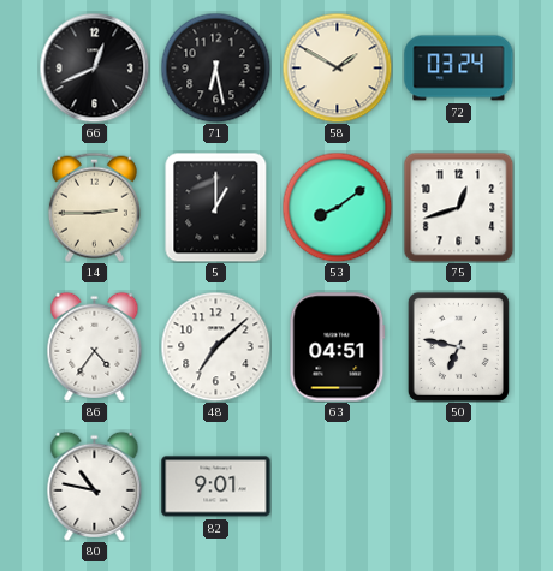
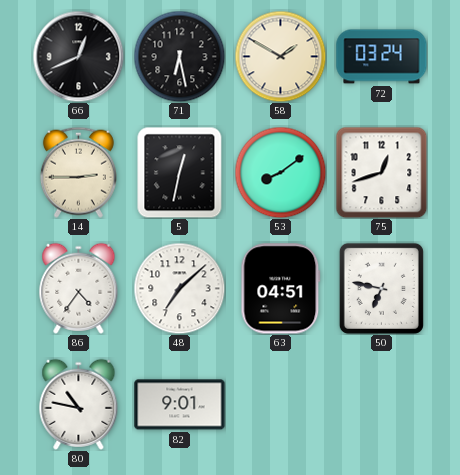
5: 1:00 -> 12:32
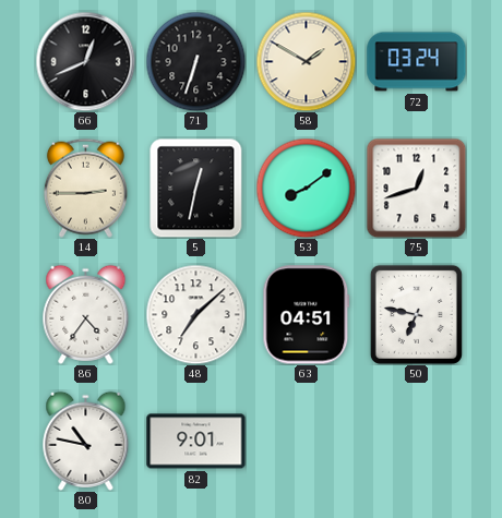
71: 6:28 -> 6:33
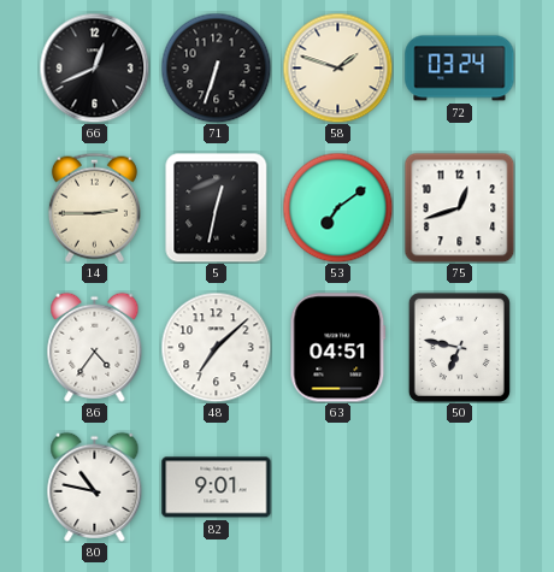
58: 1:50 -> 1:48
53: 8:09 -> 7:09
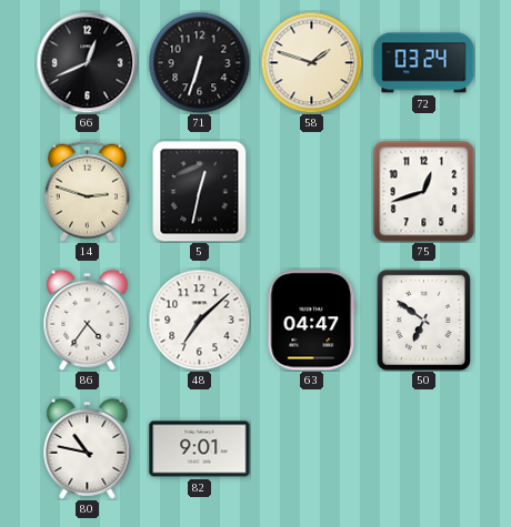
14: 2:45 -> 2:48
53: 7:09 -> none
63: 04:51 -> 04:47
50: 6:47 -> 6:51
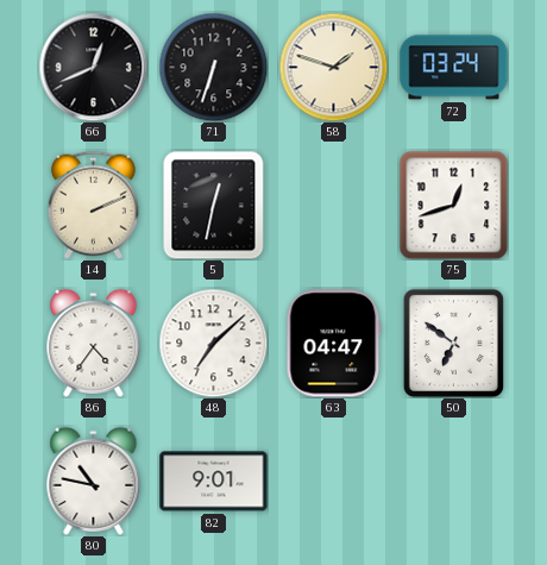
14: 2:48 -> 2:11
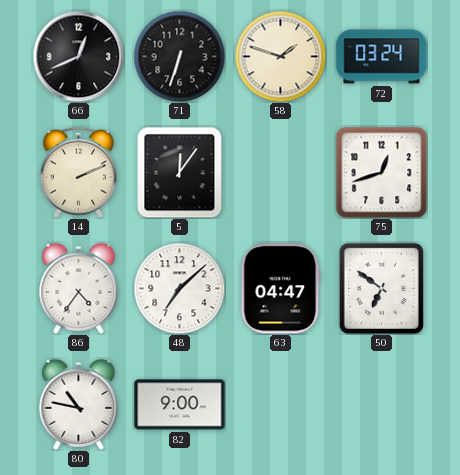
5: 12:32 -> 12:06
82: 9:01 -> 9:00
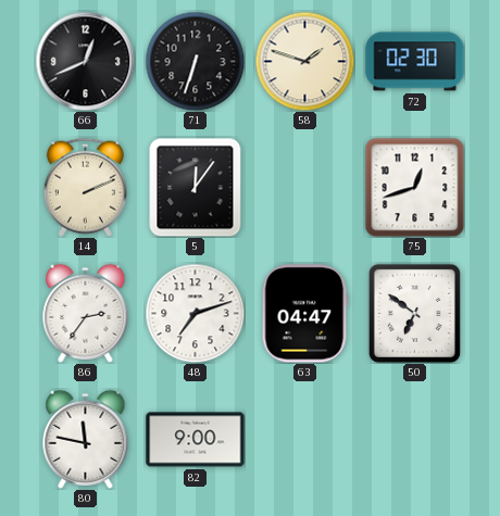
72: 03:24 -> 02:30
86: 4:36 -> 2:36
48: 7:08 -> 7:12
80: 10:47 -> 11:47
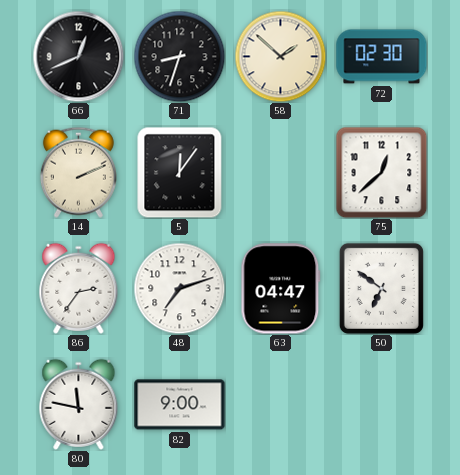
71: 6:33 -> 8:33
58: 1:48 -> 1:52
75: 12:42 -> 12:38
